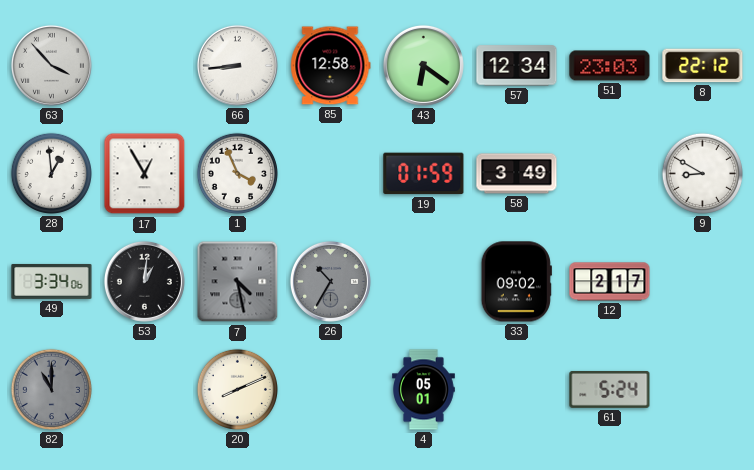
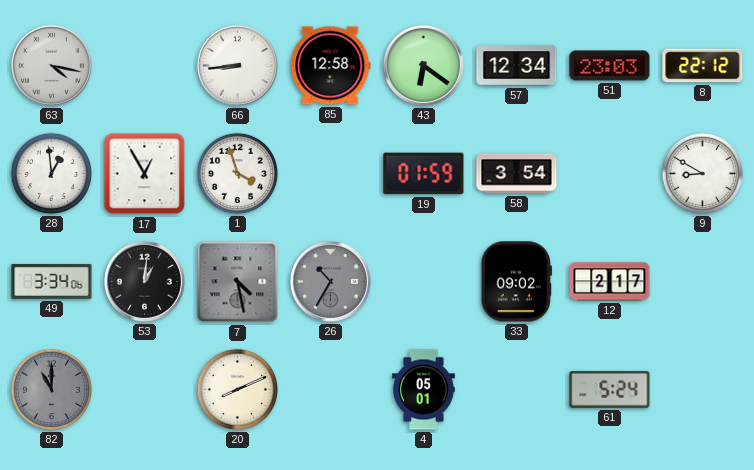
63: 3:53 -> 4:17
1: 3:56 -> 3:57
58: 3:49 -> 3:54
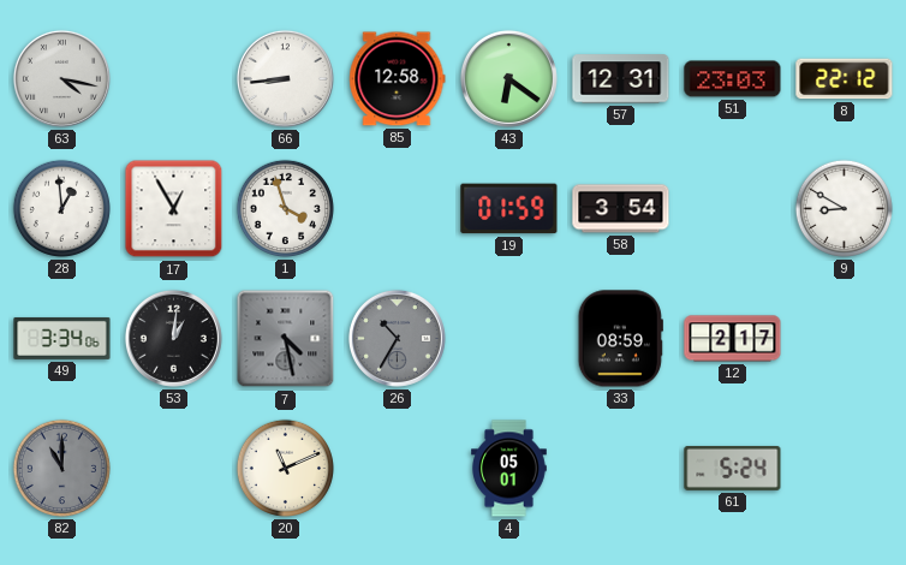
57: 12:34 -> 12:31
33: 09:02 -> 08:59
20: 8:11 -> 11:11
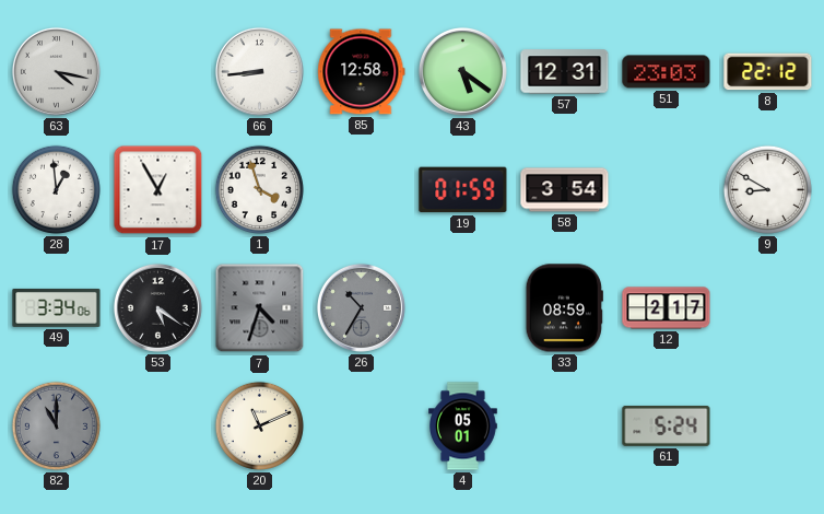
43: 6:21 -> 5:21
53: 1:01 -> 5:21
7: 4:28 -> 4:33
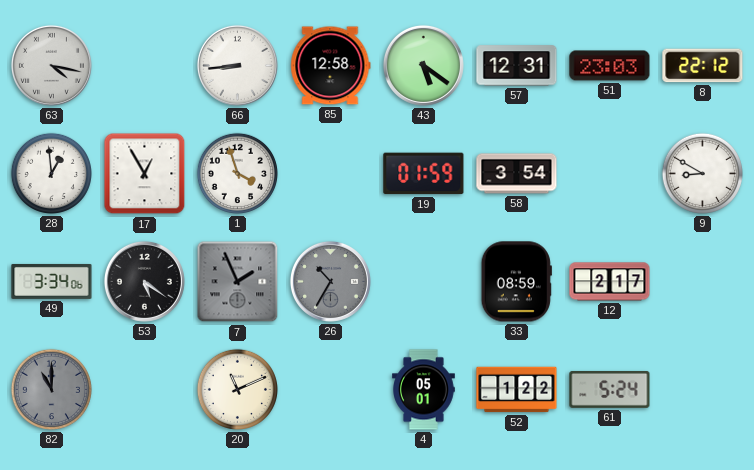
7: 4:33 -> 1:56
52: none -> 1:22
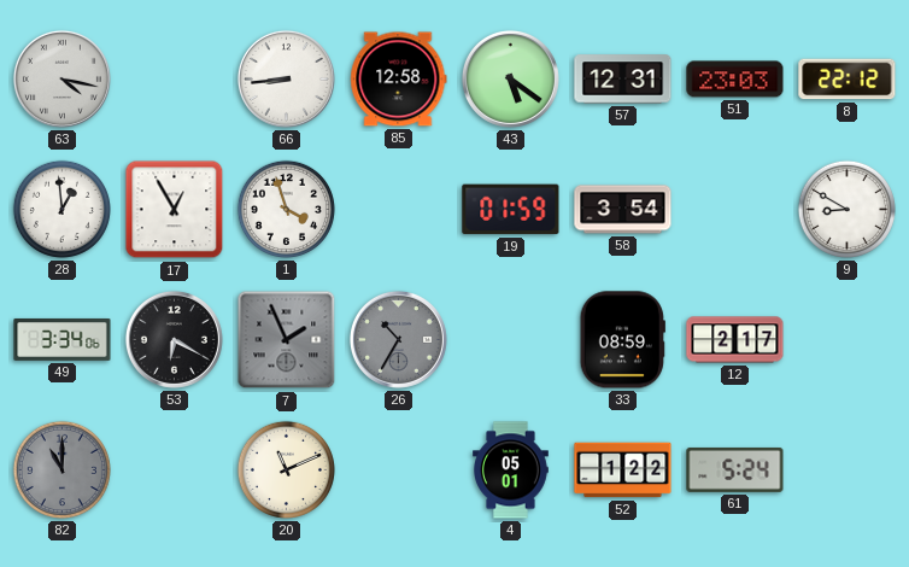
53: 5:21 -> 6:20
